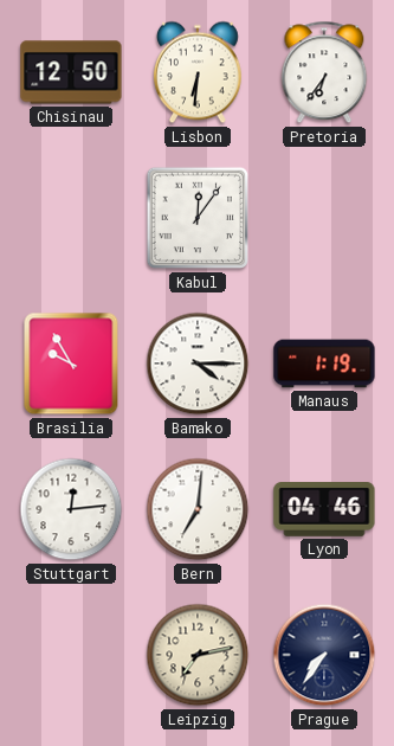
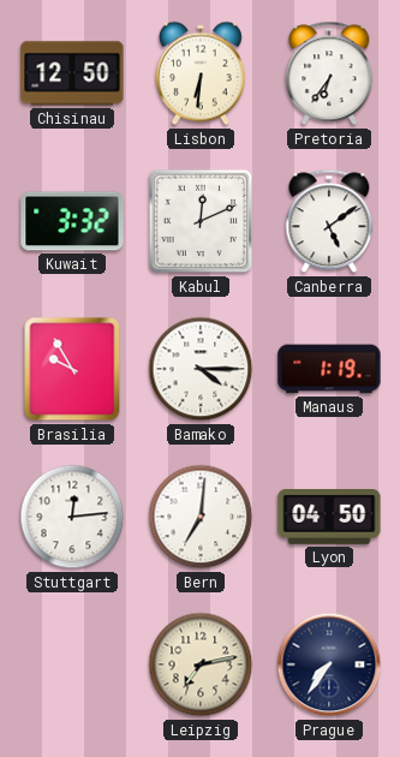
Kuwait: none -> 3:32
Kabul: 12:06 -> 12:11
Canberra: none -> 5:09
Lyon: 04:46 -> 04:50
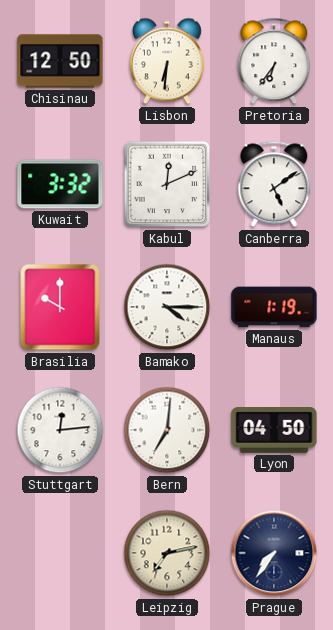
Brasilia: 9:55 -> 10:00
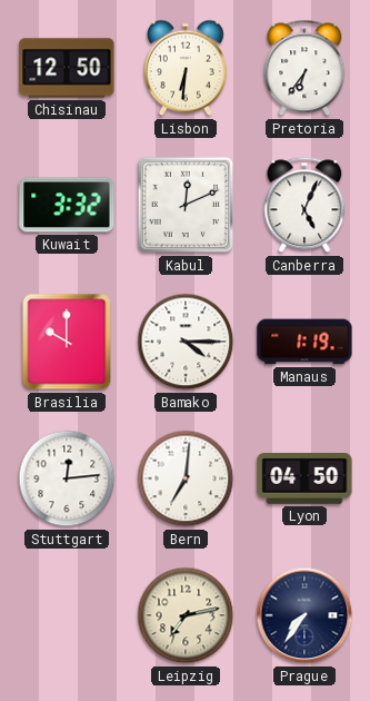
Canberra: 5:09 -> 5:04
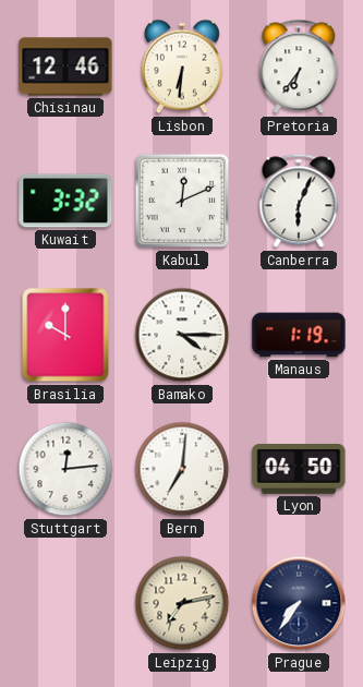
Chisinau: 12:50 -> 12:46
Canberra: 5:04 -> 6:04
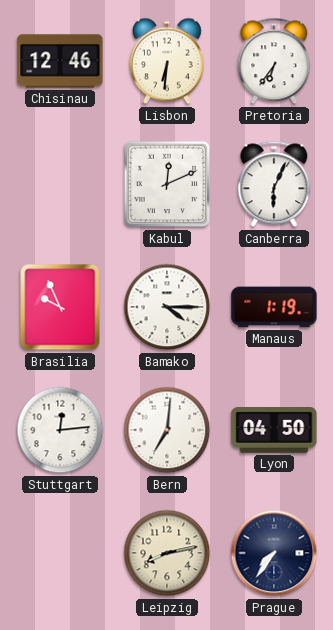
Kuwait: 3:32 -> none
Brasilia: 10:00 -> 9:56
Leipzig: 7:13 -> 8:13
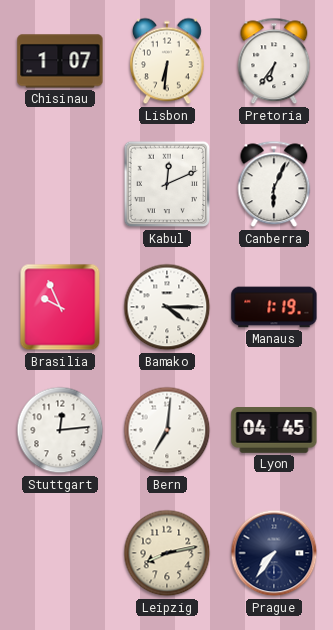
Chisinau: 12:46 -> 1:07
Lyon: 04:50 -> 04:45
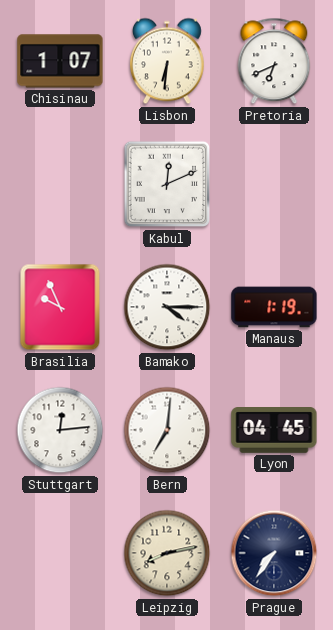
Pretoria: 6:36 -> 6:41
Canberra: 6:04 -> none
